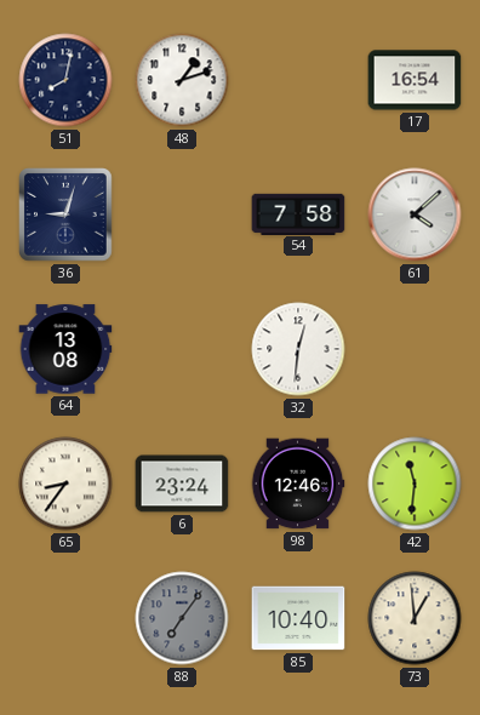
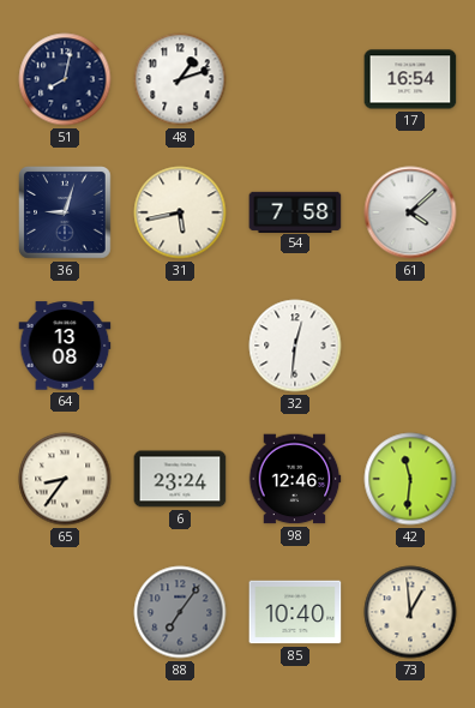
31: none -> 5:43
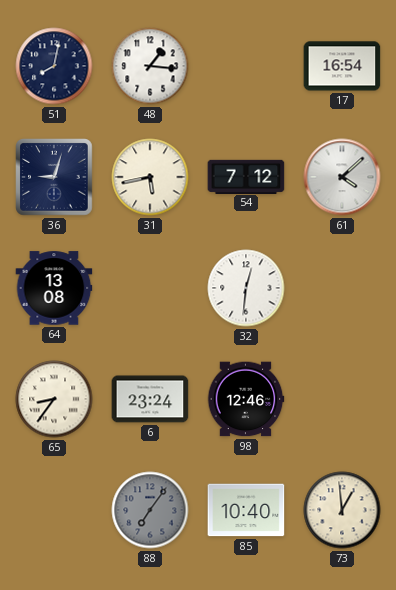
48: 1:12 -> 1:16
54: 7:58 -> 7:12
42: 11:31 -> none
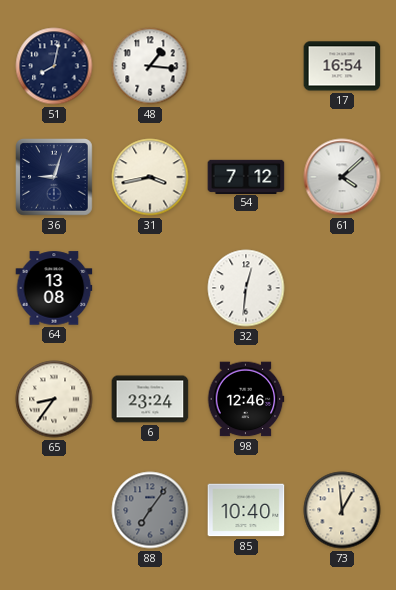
31: 5:43 -> 3:43
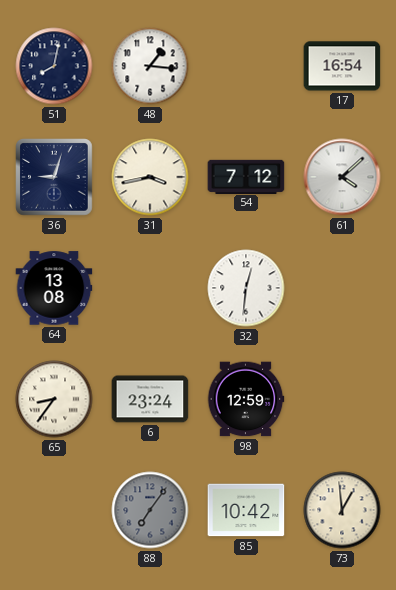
98: 12:46 -> 12:59
85: 10:40 -> 10:42
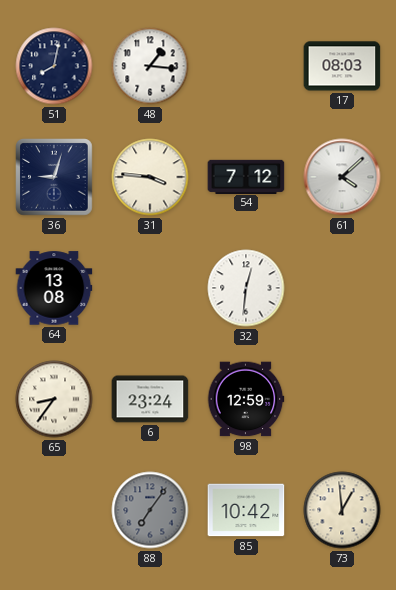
17: 16:54 -> 08:03
31: 3:43 -> 3:46
